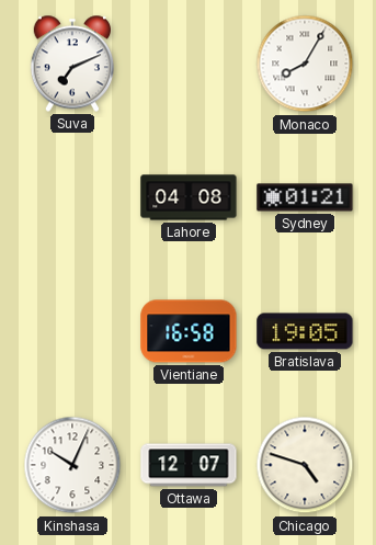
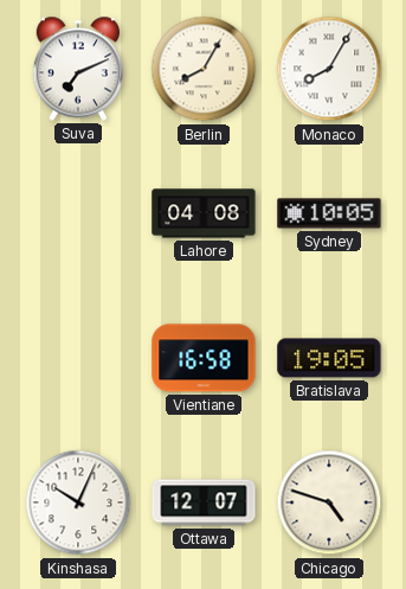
Berlin: none -> 8:05
Sydney: 01:21 -> 10:05
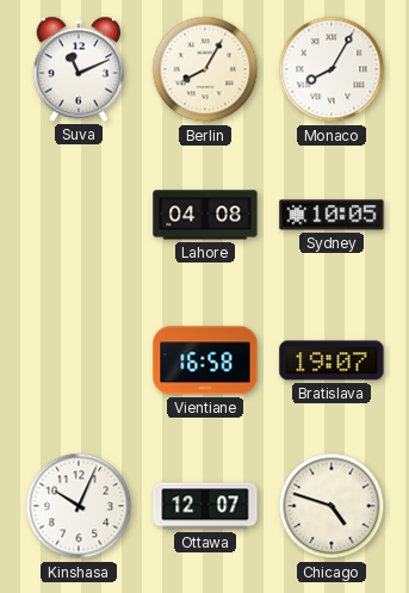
Suva: 7:11 -> 11:11
Bratislava: 19:05 -> 19:07
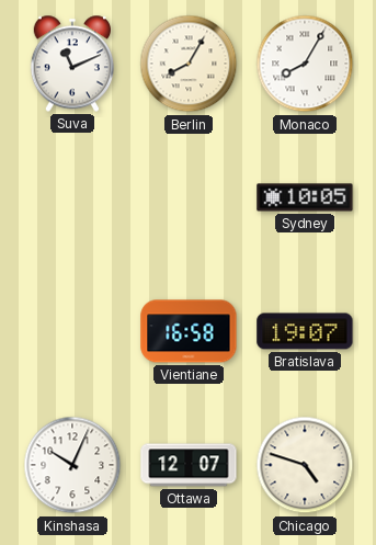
Lahore: 04:08 -> none
